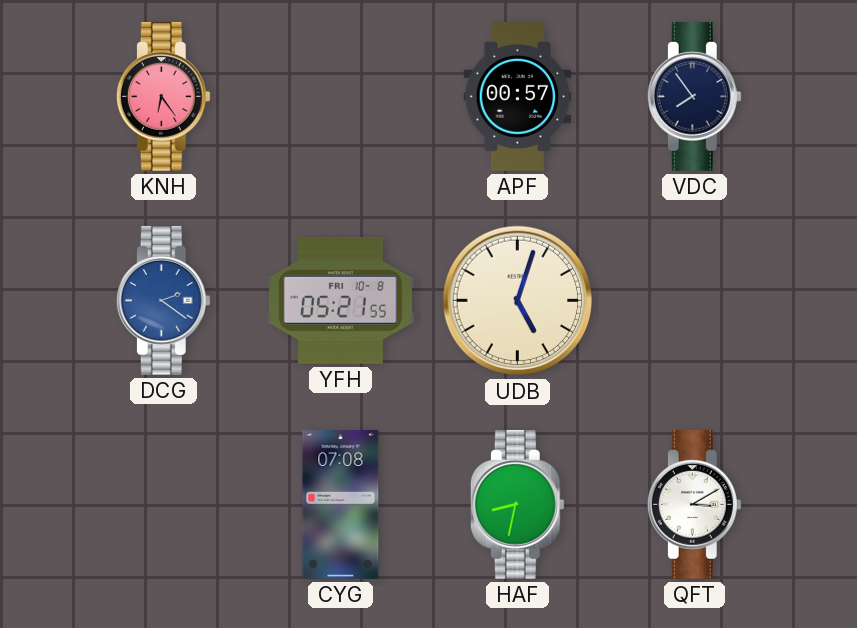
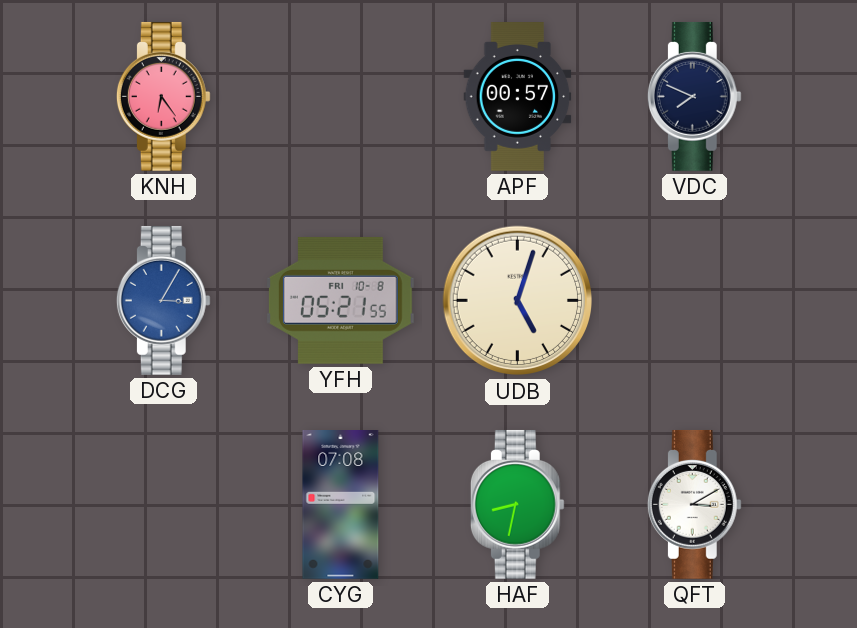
VDC: 7:54 -> 7:49
DCG: 2:21 -> 3:05
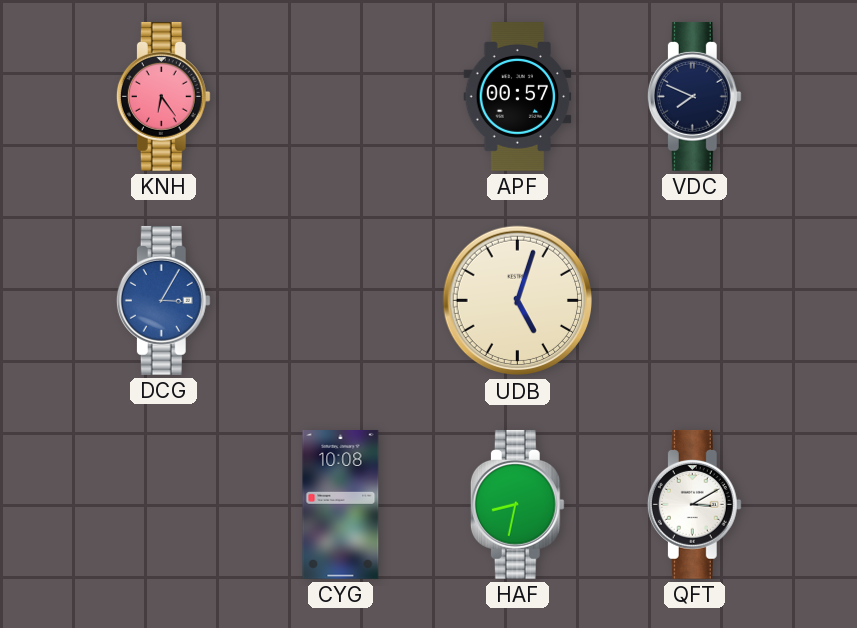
YFH: 05:21 -> none
CYG: 07:08 -> 10:08
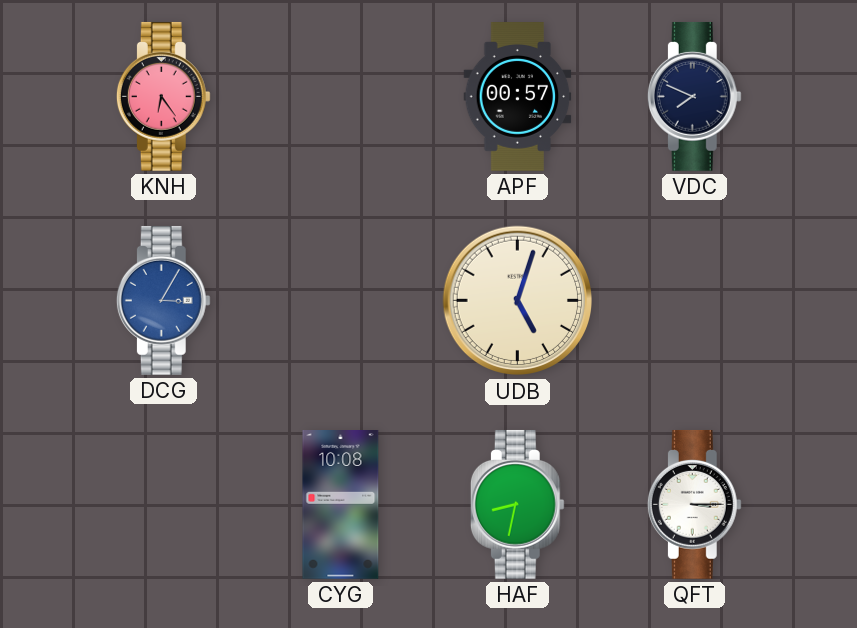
QFT: 3:10 -> 3:15
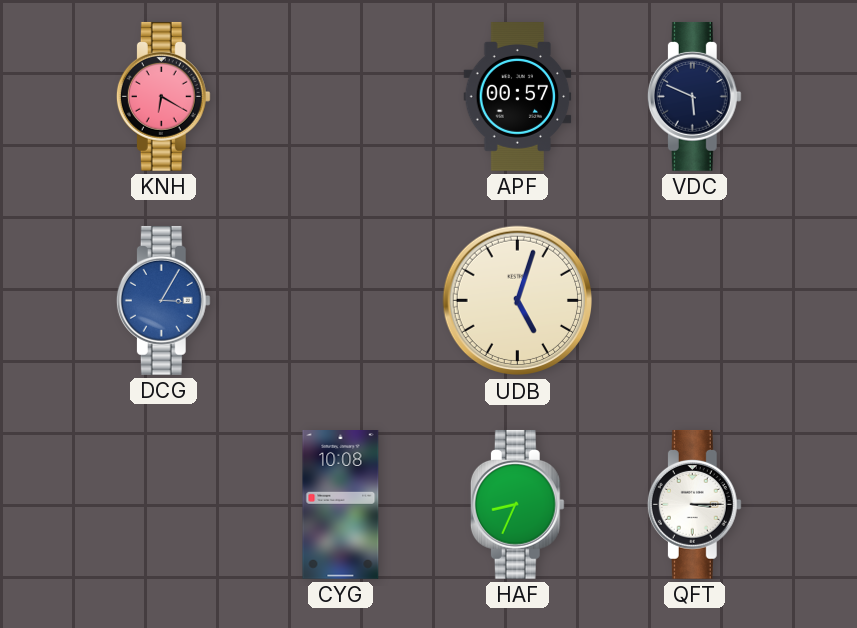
KNH: 6:24 -> 6:20
VDC: 7:49 -> 5:49
HAF: 8:32 -> 8:34
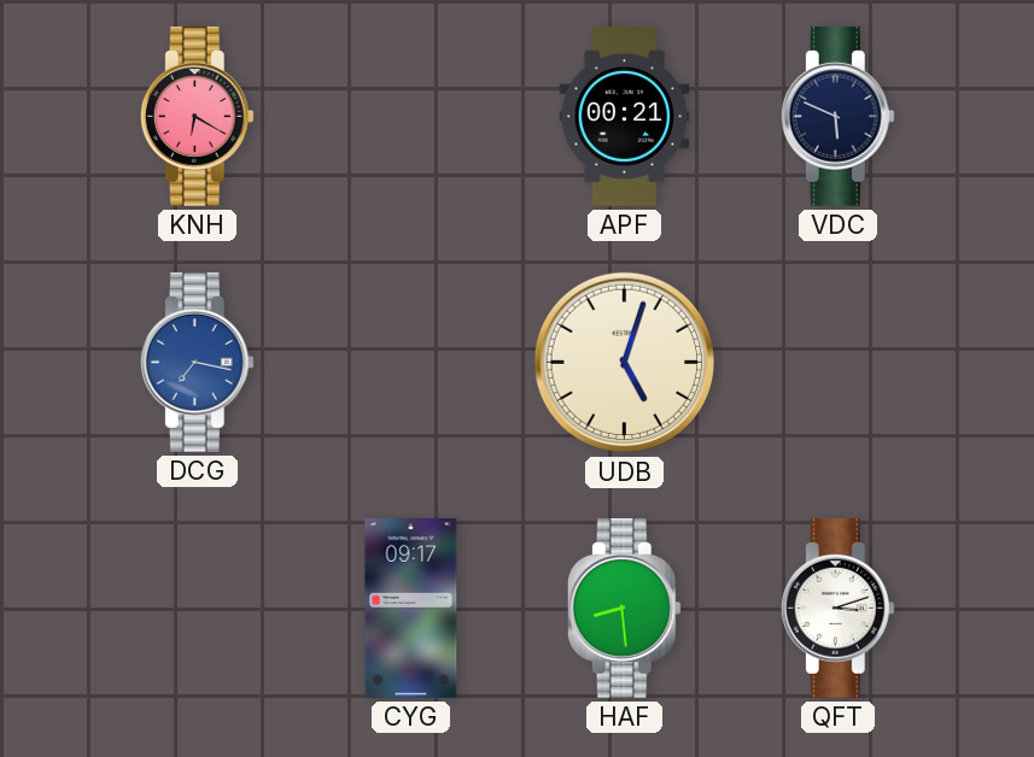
APF: 00:57 -> 00:21
DCG: 3:05 -> 7:17
CYG: 10:08 -> 09:17
HAF: 8:34 -> 8:29
QFT: 3:15 -> 3:12
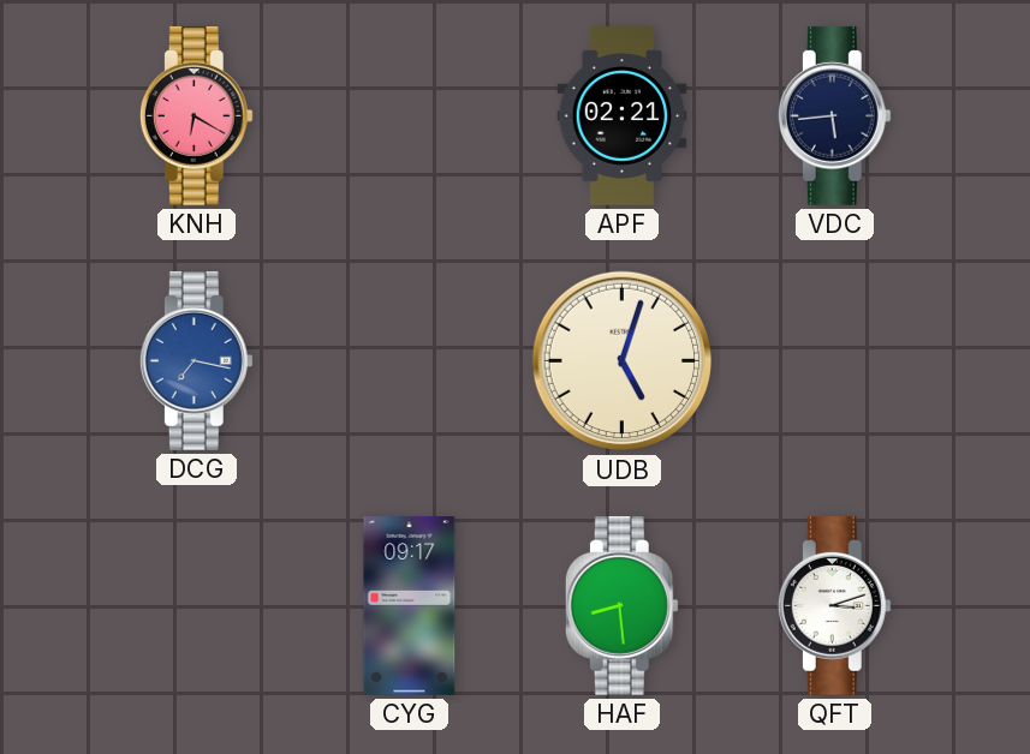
APF: 00:21 -> 02:21
VDC: 5:49 -> 5:44
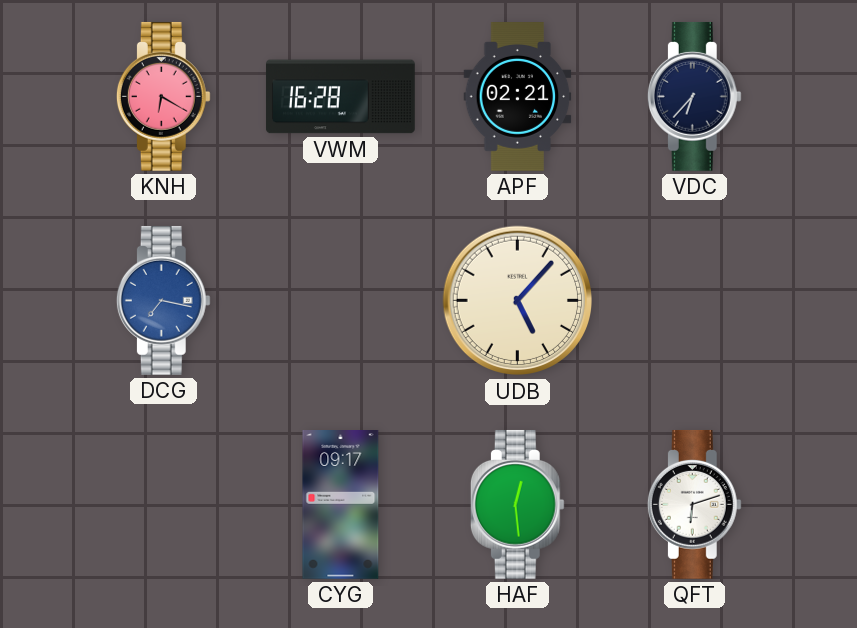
VWM: none -> 16:28
VDC: 5:44 -> 6:37
UDB: 5:03 -> 5:07
HAF: 8:29 -> 12:29
QFT: 3:12 -> 6:12
